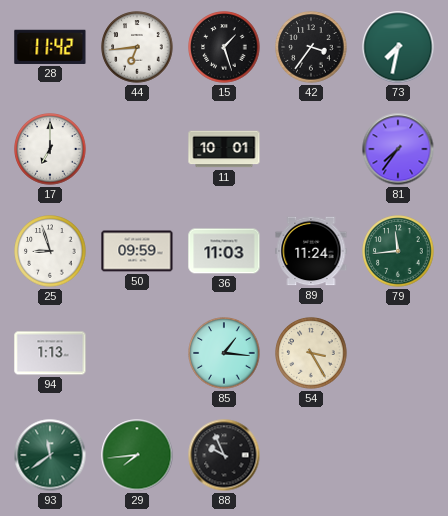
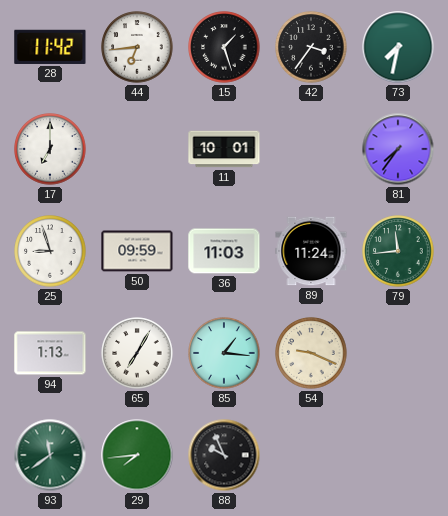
65: none -> 7:05
54: 3:25 -> 9:19
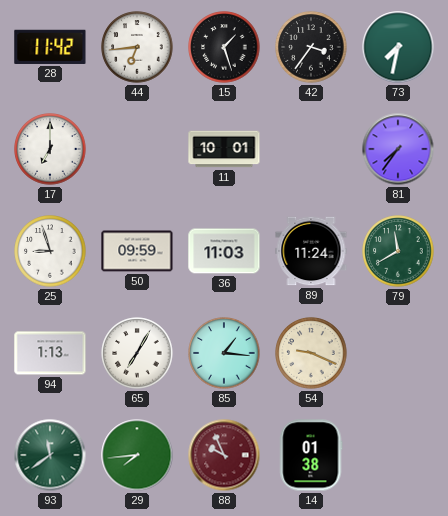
79: 11:44 -> 11:40
88 dial: black -> burgundy
14: none -> 01:38
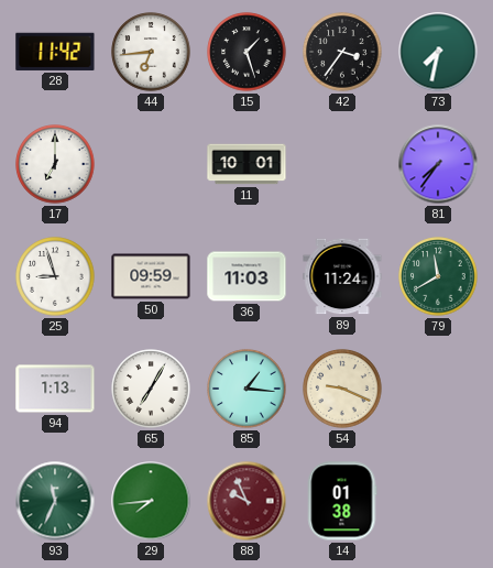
93: 11:39 -> 11:34
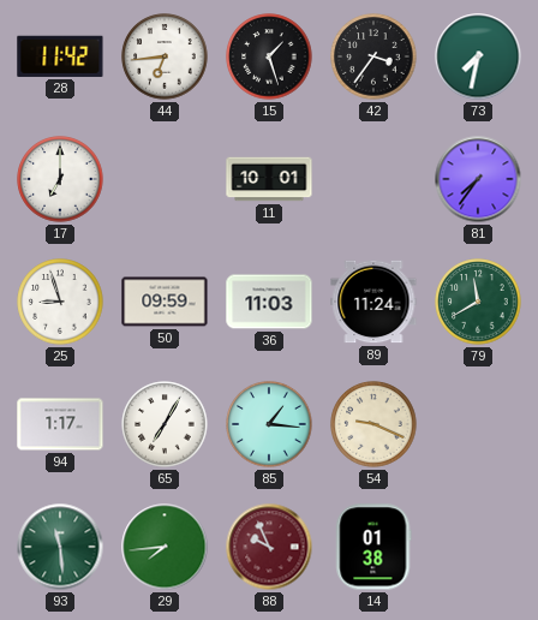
94: 1:13 -> 1:17
93: 11:34 -> 11:29
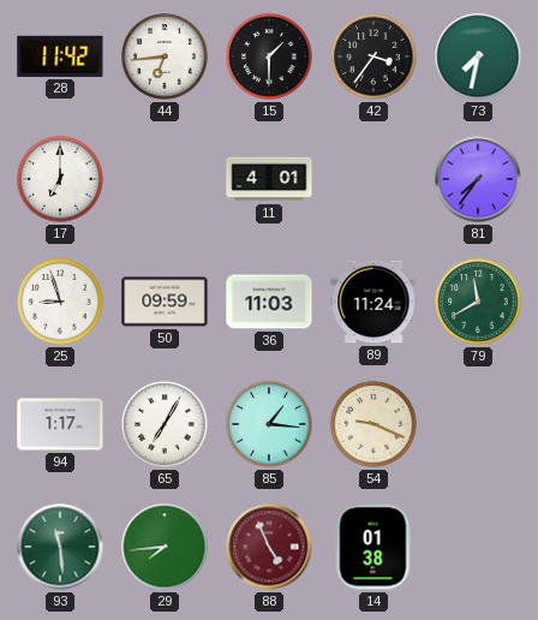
15: 1:27 -> 1:30
11: 10:01 -> 4:01
88: 9:56 -> 4:56
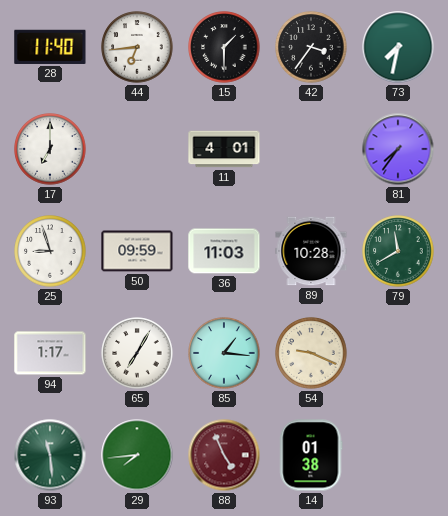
28: 11:42 -> 11:40
89: 11:24 -> 10:28
